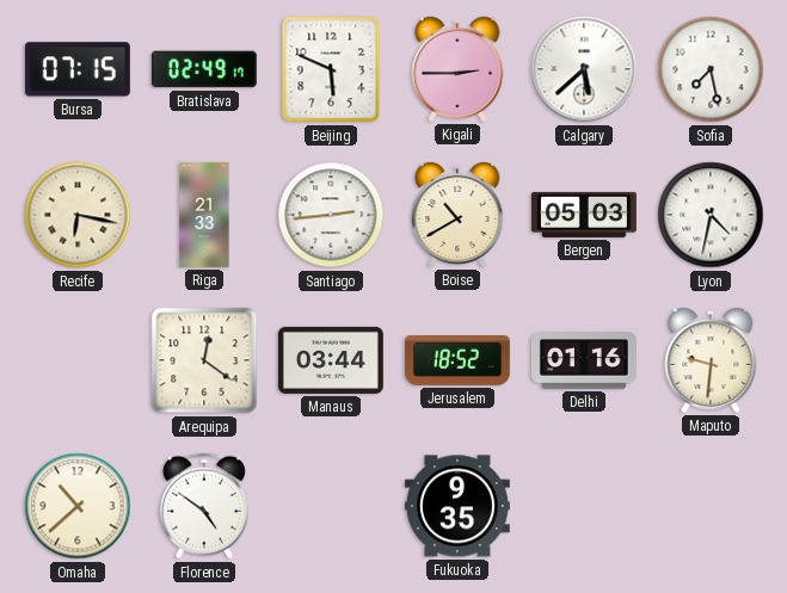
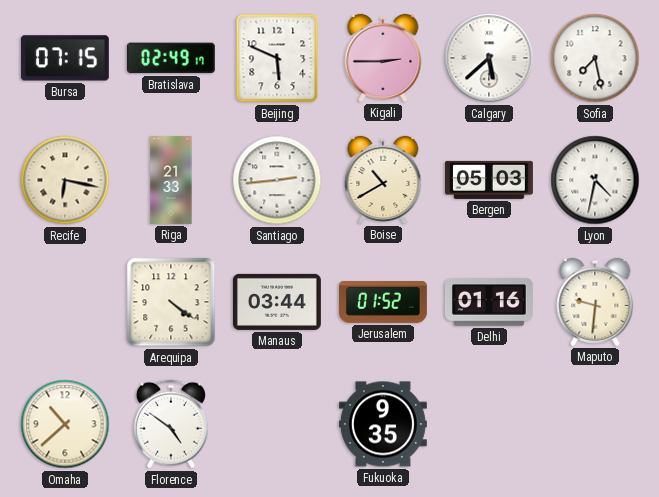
Arequipa: 12:21 -> 4:21
Jerusalem: 18:52 -> 01:52
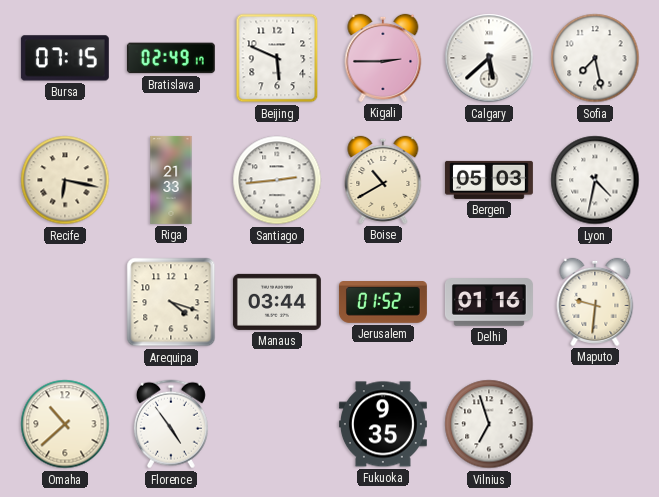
Arequipa: 4:21 -> 4:18
Florence: 4:51 -> 4:54
Vilnius: none -> 6:57
